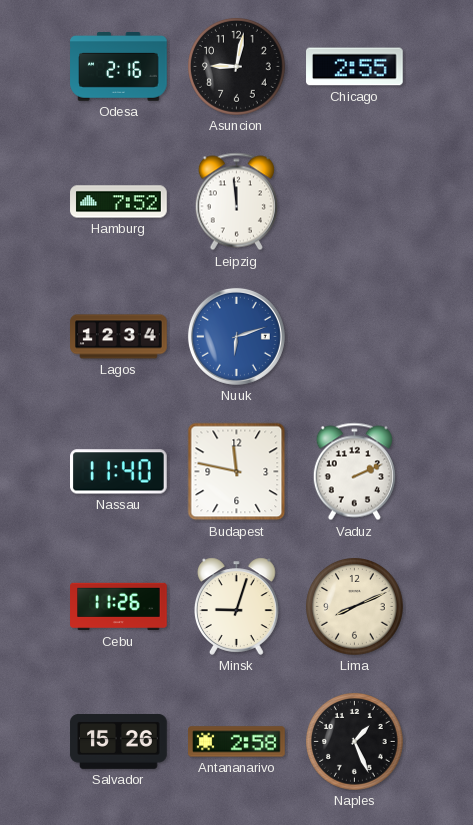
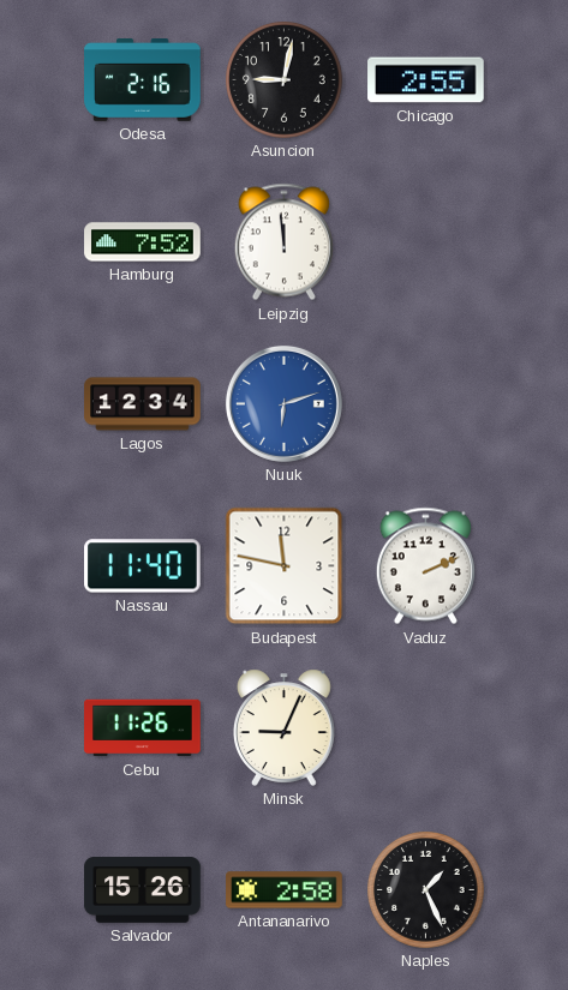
Minsk: 9:03 -> 9:04
Lima: 8:11 -> none
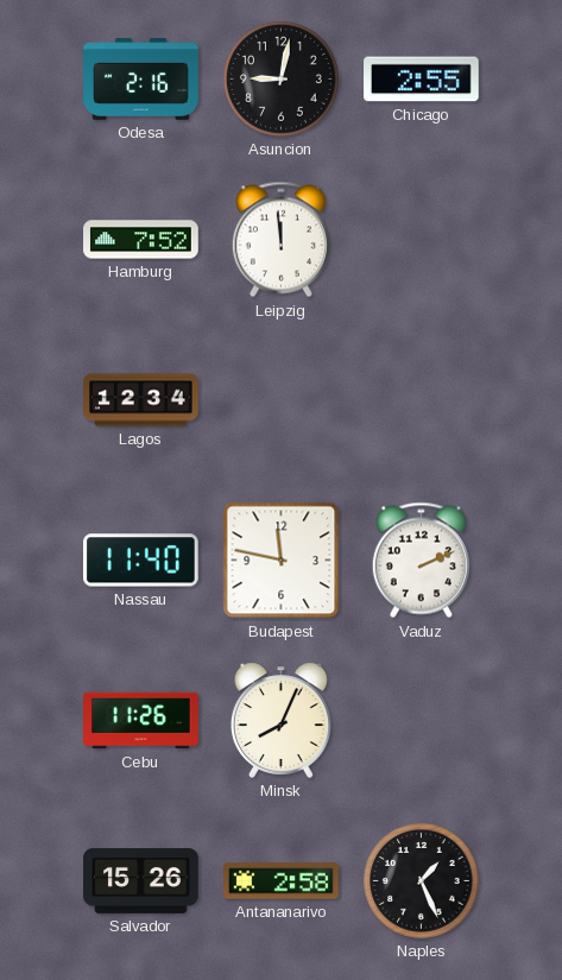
Nuuk: 6:12 -> none
Minsk: 9:04 -> 8:04
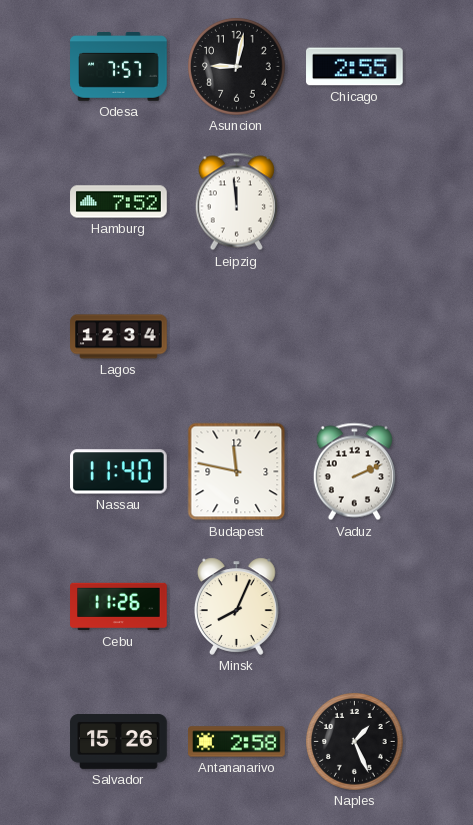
Odesa: 2:16 -> 7:57
